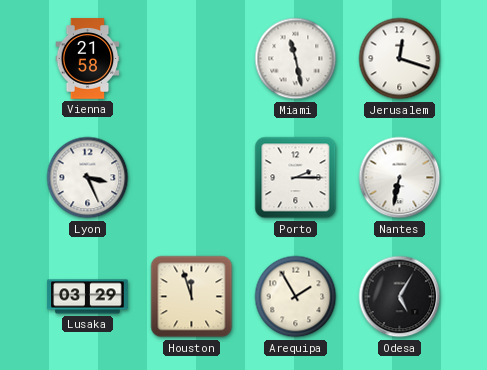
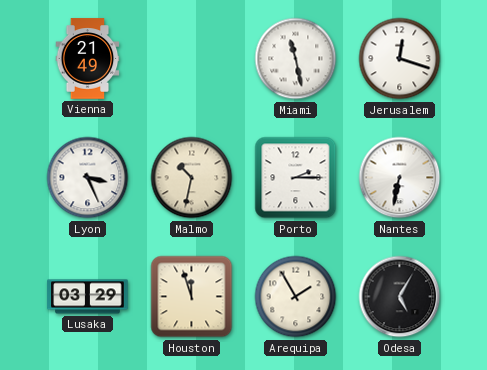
Vienna: 21:58 -> 21:49
Malmo: none -> 10:32
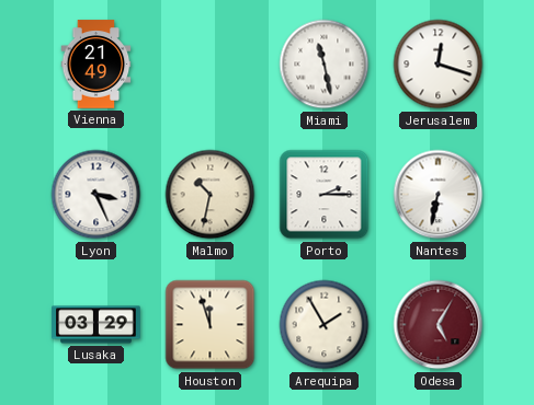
Odesa dial: black -> burgundy
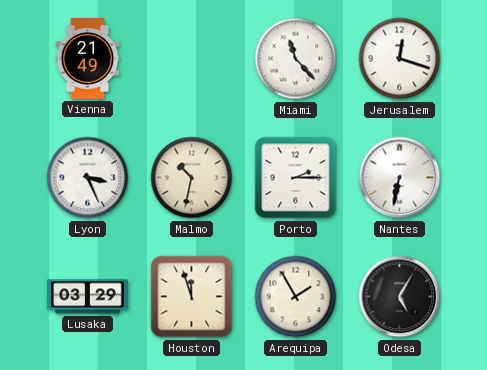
Miami: 11:28 -> 11:23
Odesa dial: burgundy -> black
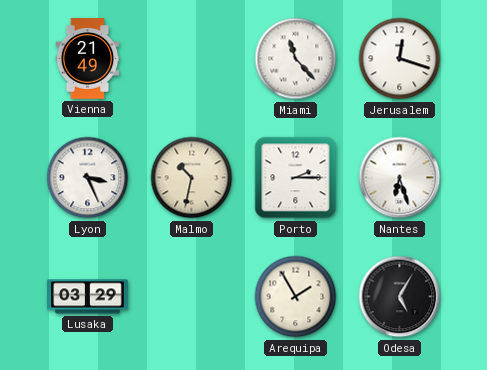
Nantes: 6:32 -> 6:27
Houston: 11:57 -> none
